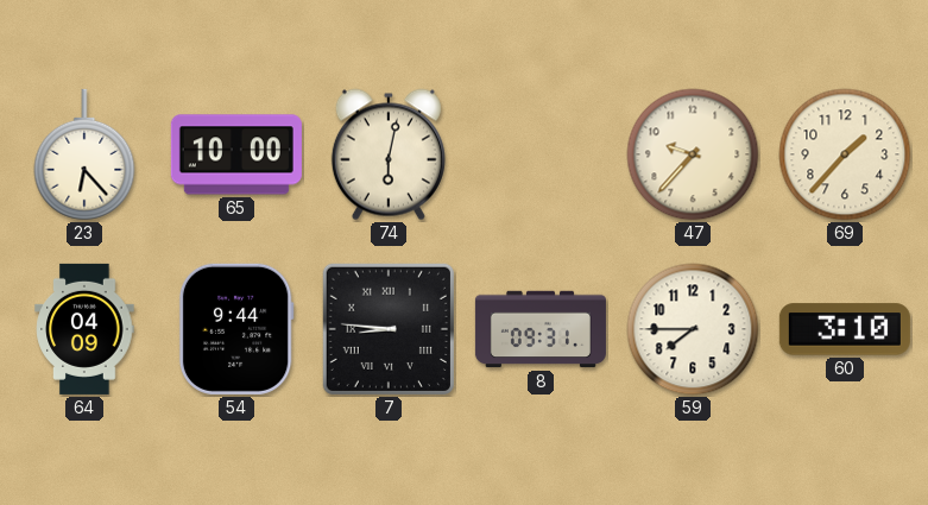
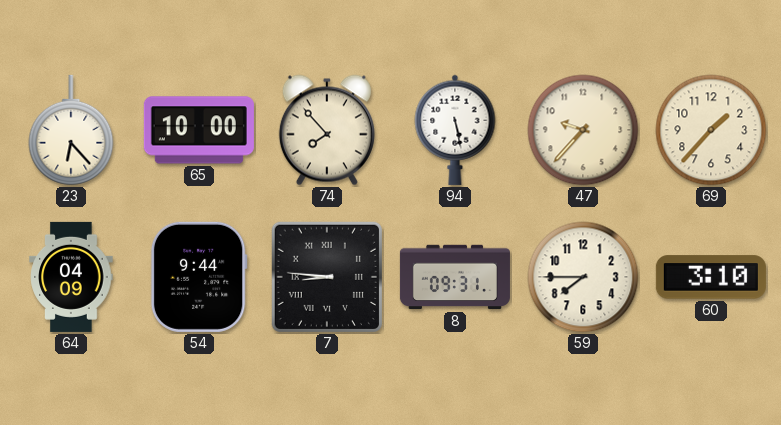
74: 6:02 -> 7:53
94: none -> 5:28
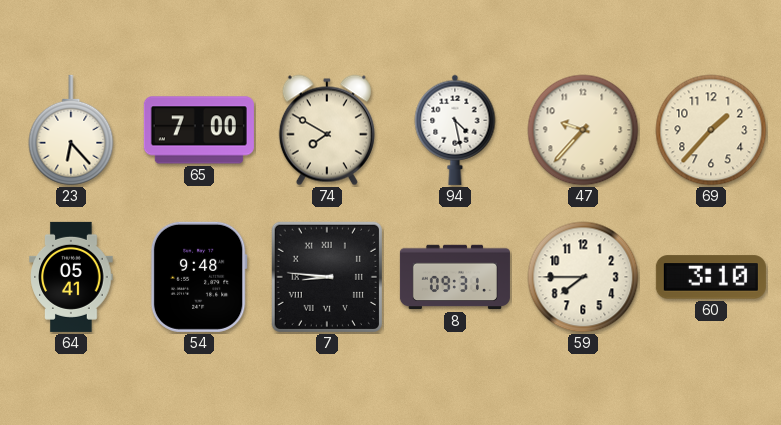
65: 10:00 -> 7:00
74: 7:53 -> 7:50
94: 5:28 -> 4:28
64: 04:09 -> 05:41
54: 9:44 -> 9:48
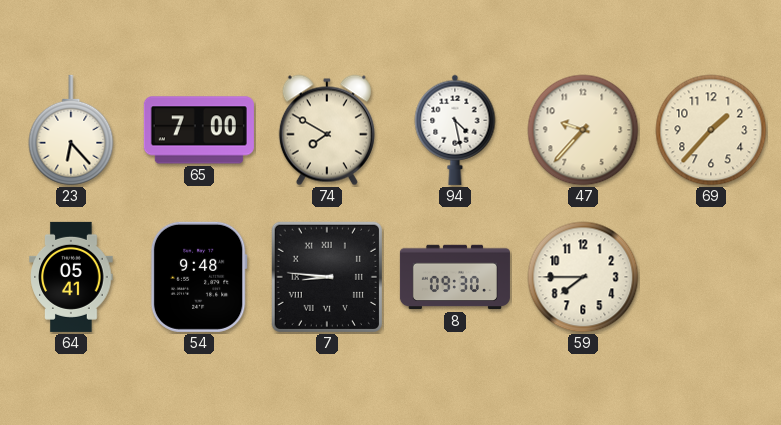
8: 09:31 -> 09:30
60: 3:10 -> none
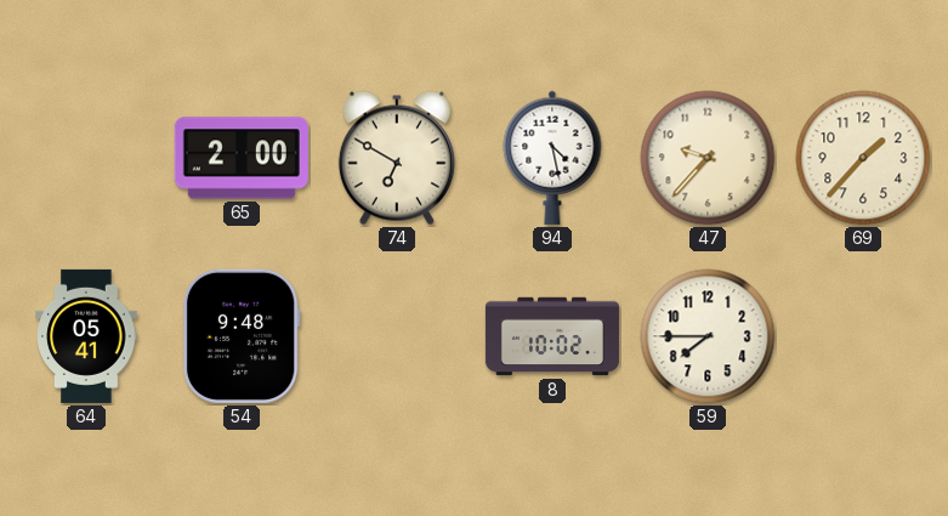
23: 6:23 -> none
65: 7:00 -> 2:00
74: 7:50 -> 6:50
7: 8:46 -> none
8: 09:30 -> 10:02
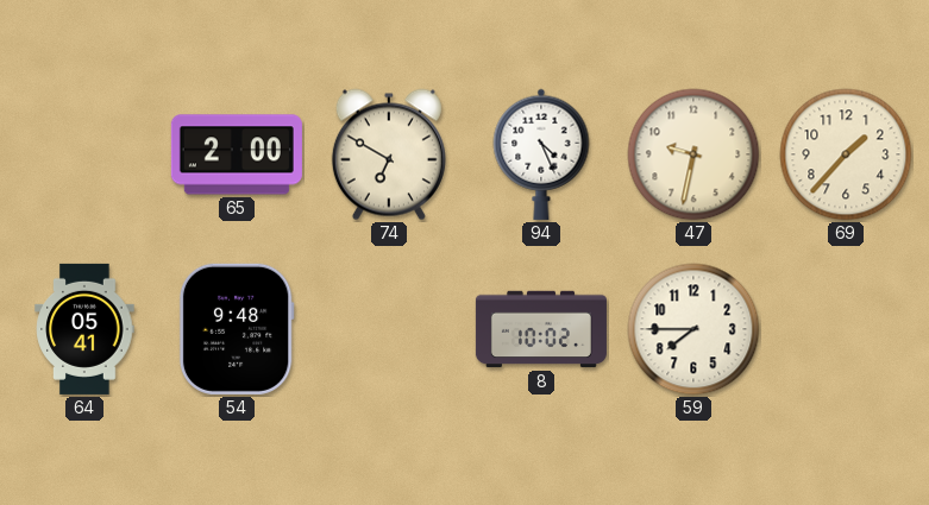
94: 4:28 -> 4:26
47: 9:37 -> 9:32
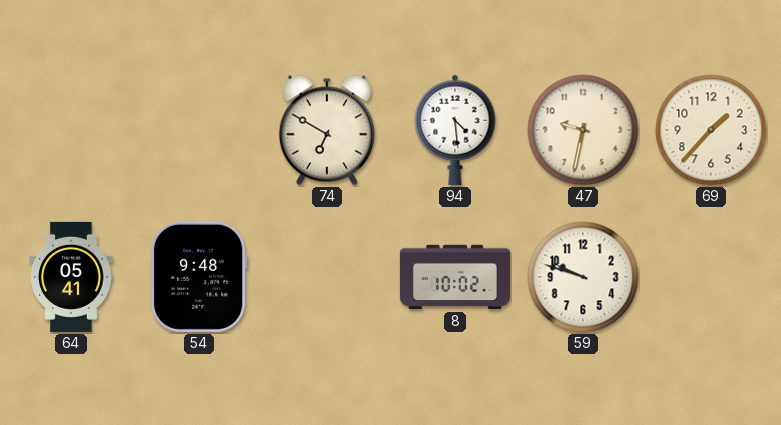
65: 2:00 -> none
94: 4:26 -> 4:29
59: 7:45 -> 9:48
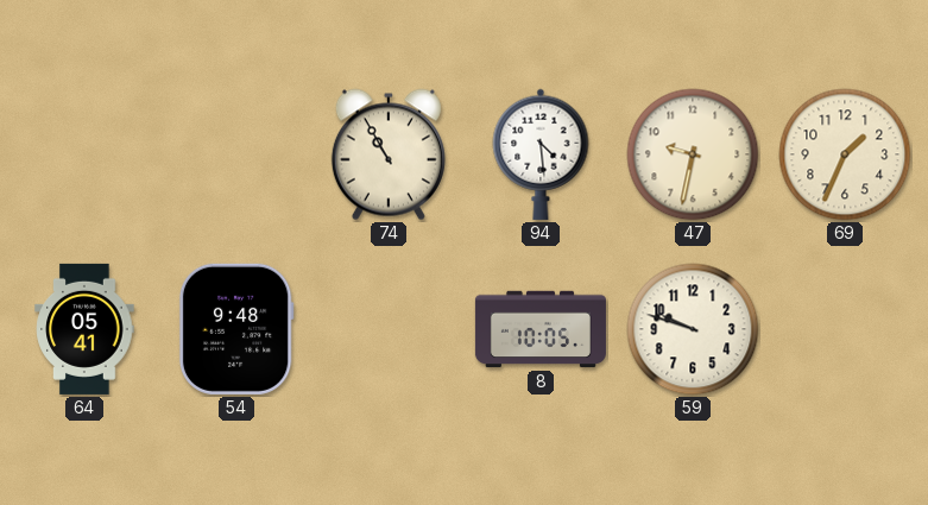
74: 6:50 -> 10:55
69: 1:37 -> 1:34
8: 10:02 -> 10:05
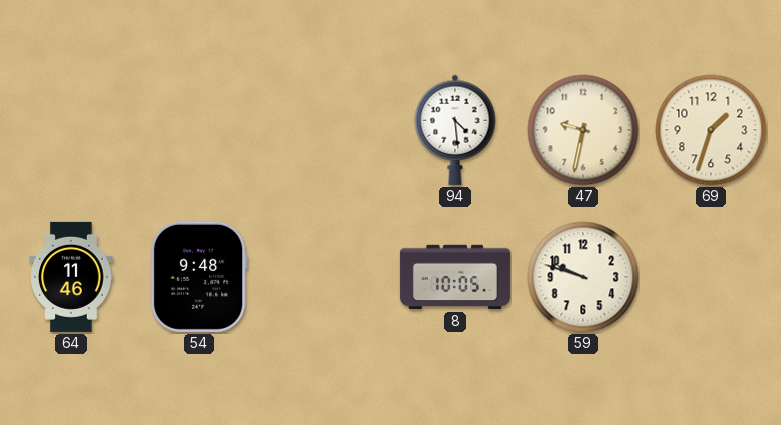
74: 10:55 -> none
69: 1:34 -> 1:33
64: 05:41 -> 11:46
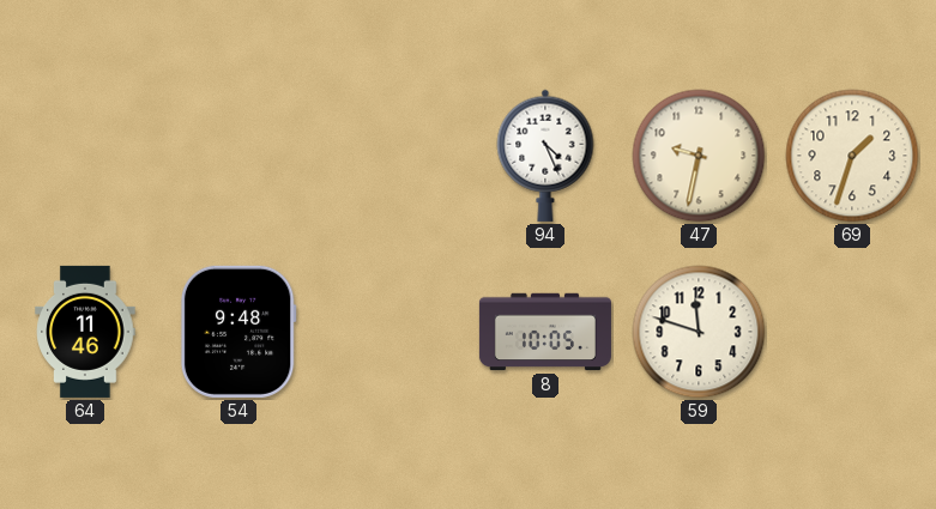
94: 4:29 -> 4:26
59: 9:48 -> 11:48
